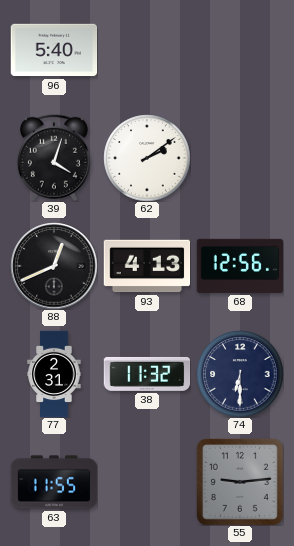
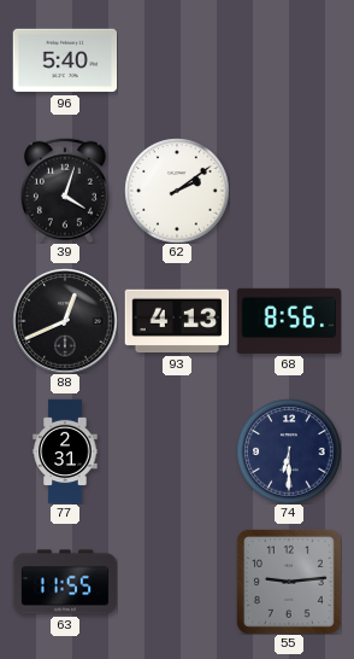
68: 12:56 -> 8:56
38: 11:32 -> none
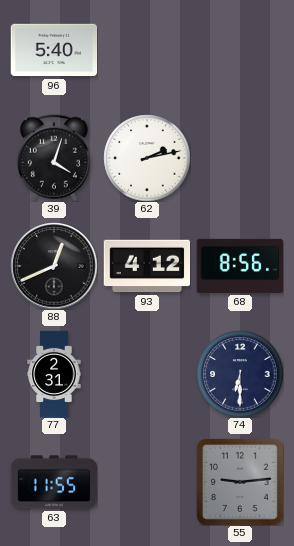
62: 2:09 -> 2:13
93: 4:13 -> 4:12
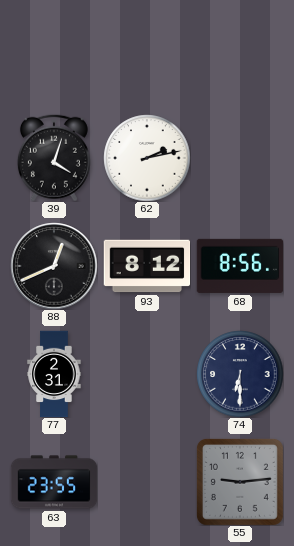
96: 5:40 -> none
93: 4:12 -> 8:12
63: 11:55 -> 23:55
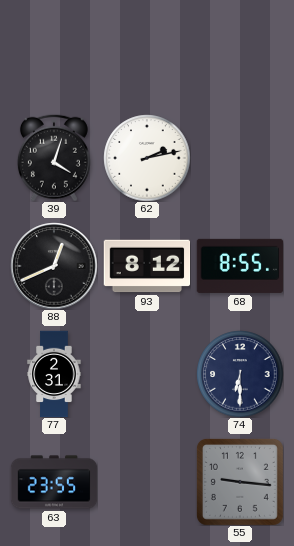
68: 8:56 -> 8:55
55: 9:14 -> 9:16
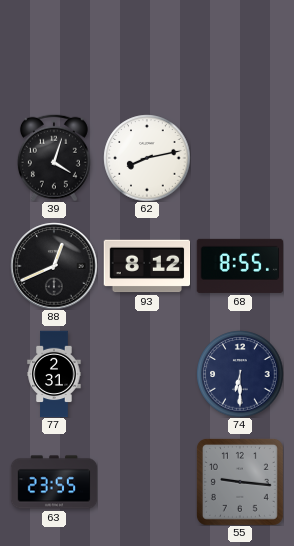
62: 2:13 -> 8:13
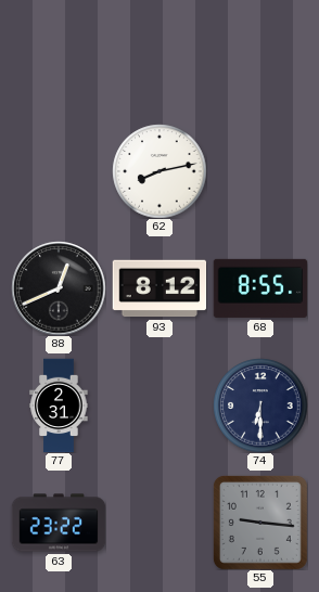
39: 4:03 -> none
63: 23:55 -> 23:22
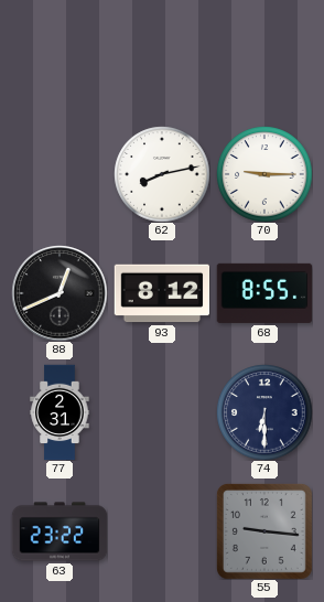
70: none -> 9:15
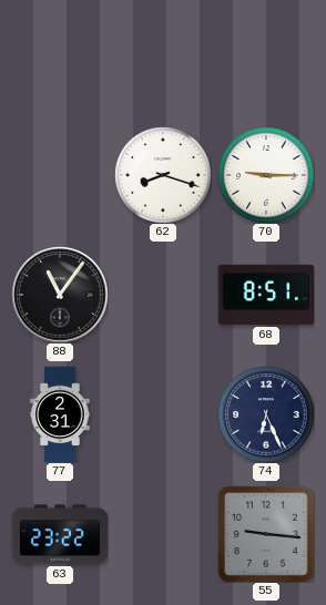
62: 8:13 -> 8:18
88: 12:41 -> 11:06
93: 8:12 -> none
68: 8:55 -> 8:51
74: 6:30 -> 6:26
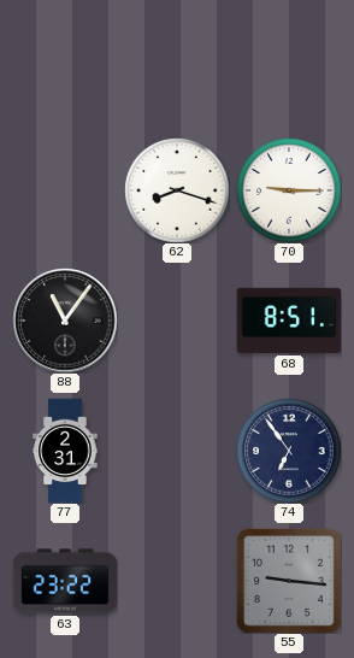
74: 6:26 -> 6:54
